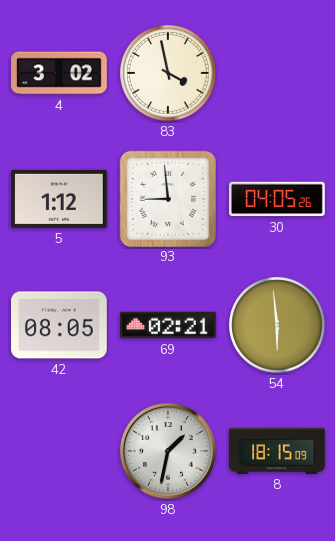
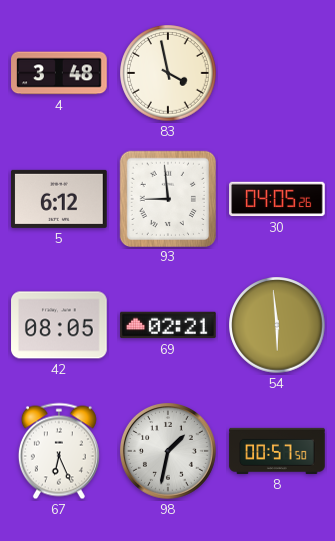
4: 3:02 -> 3:48
5: 1:12 -> 6:12
67: none -> 6:26
8: 18:15 -> 00:57
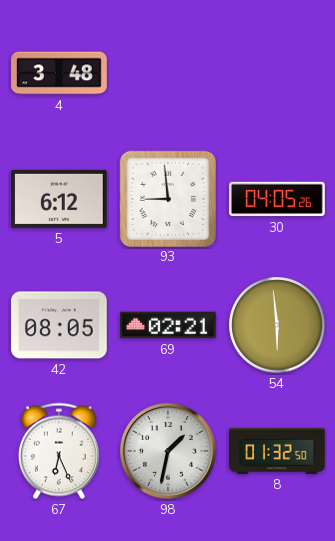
83: 3:58 -> none
8: 00:57 -> 01:32
